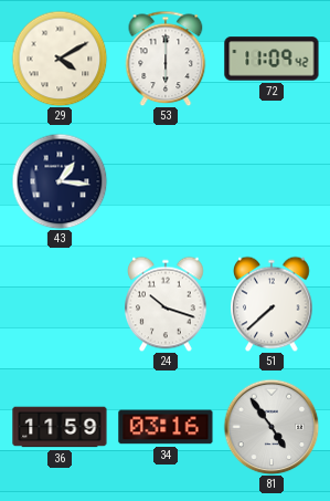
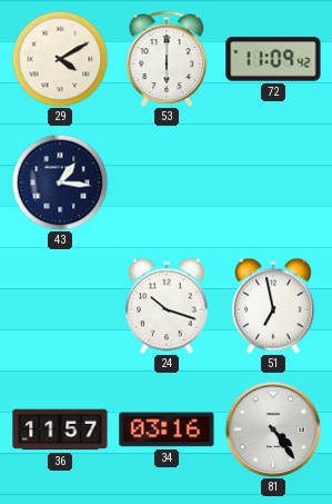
51: 7:38 -> 6:58
36: 11:59 -> 11:57
81: 4:54 -> 4:24
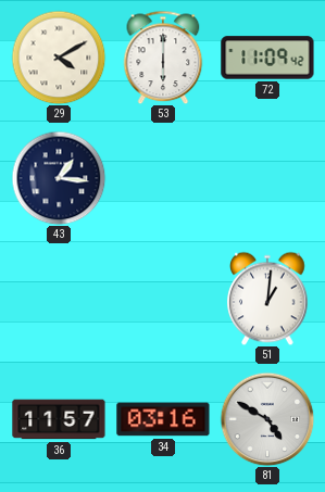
24: 10:18 -> none
51: 6:58 -> 1:01
81: 4:24 -> 4:50
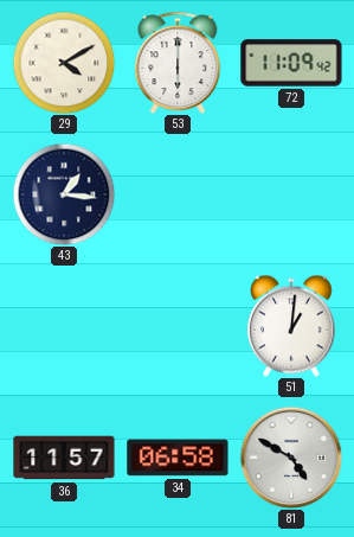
34: 03:16 -> 06:58
